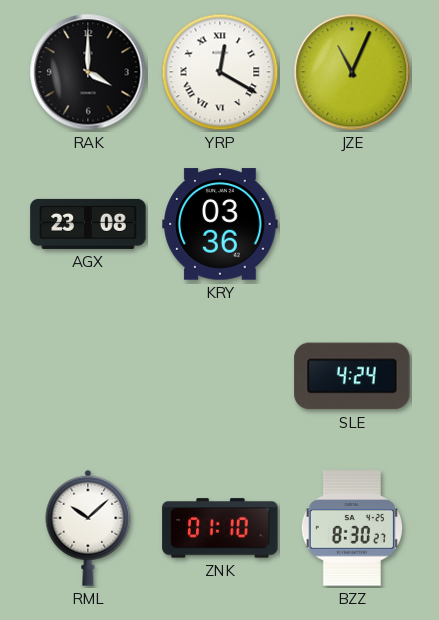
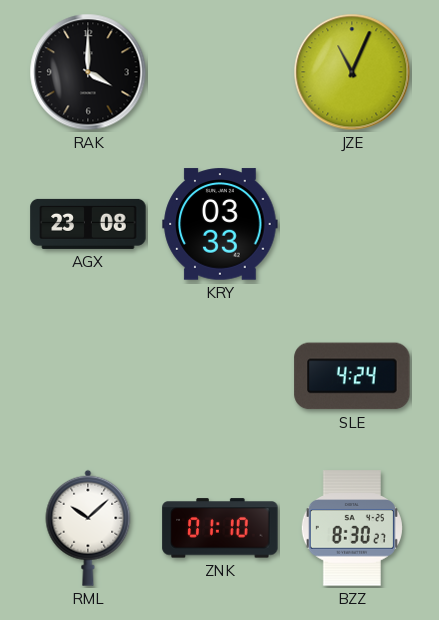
YRP: 12:20 -> none
KRY: 03:36 -> 03:33
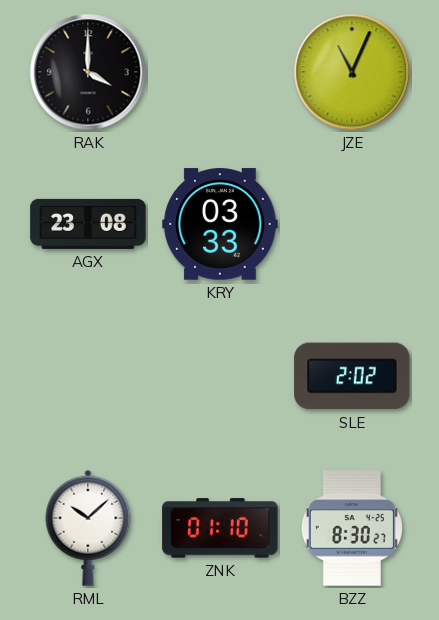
SLE: 4:24 -> 2:02
